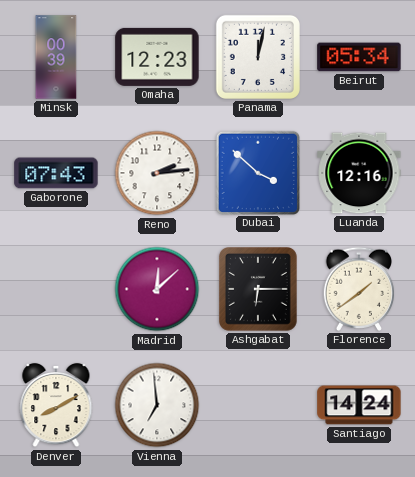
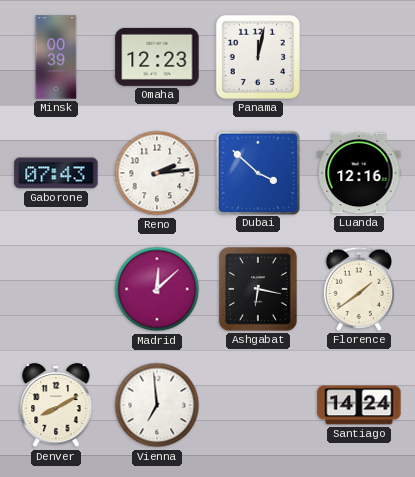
Beirut: 05:34 -> none
Ashgabat: 6:15 -> 6:17
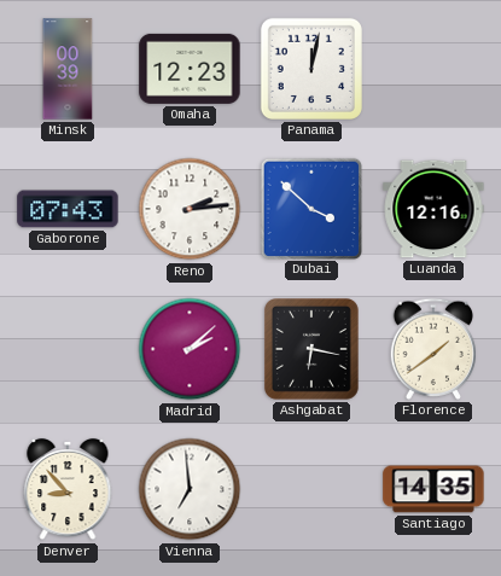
Madrid: 12:08 -> 2:08
Denver: 8:10 -> 8:53
Santiago: 14:24 -> 14:35
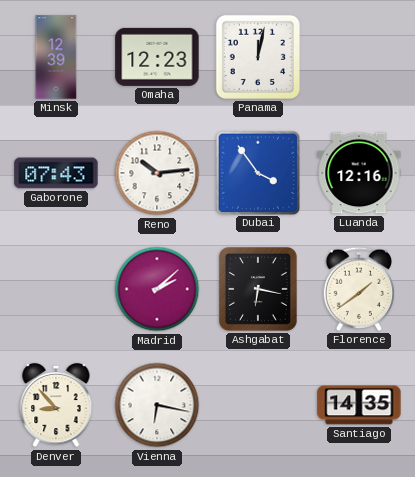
Minsk: 00:39 -> 12:39
Reno: 2:14 -> 10:14
Dubai: 3:52 -> 3:54
Vienna: 6:59 -> 6:17
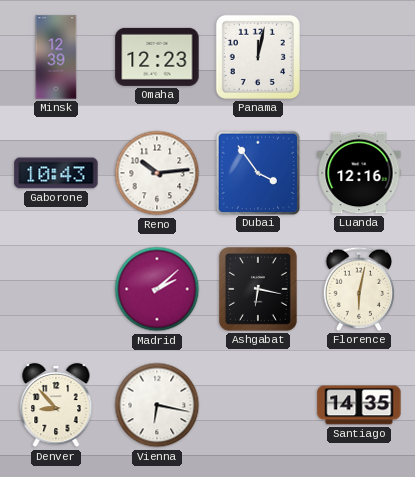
Gaborone: 07:43 -> 10:43
Florence: 1:39 -> 6:02
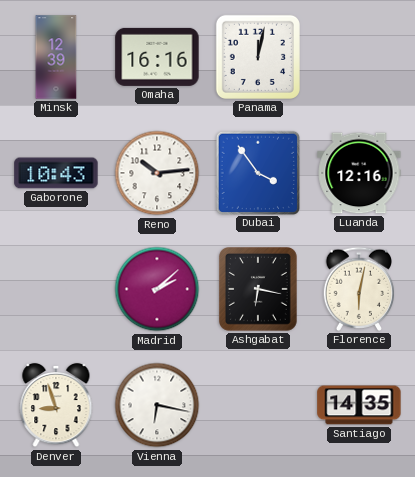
Omaha: 12:23 -> 16:16
Denver: 8:53 -> 8:57
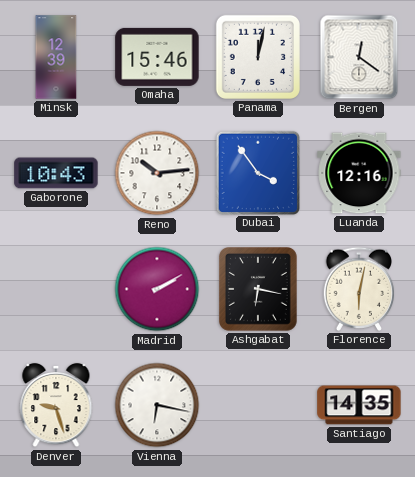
Omaha: 16:16 -> 15:46
Bergen: none -> 12:21
Madrid: 2:08 -> 2:10
Denver: 8:57 -> 9:27
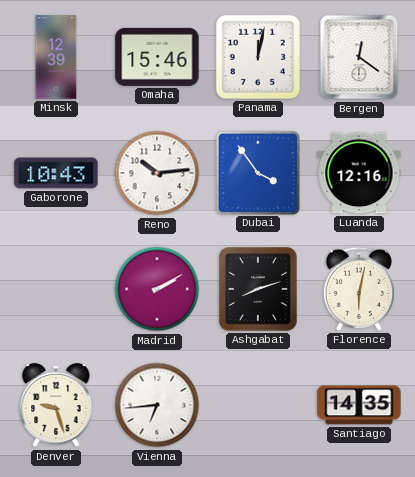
Ashgabat: 6:17 -> 8:12
Vienna: 6:17 -> 6:44
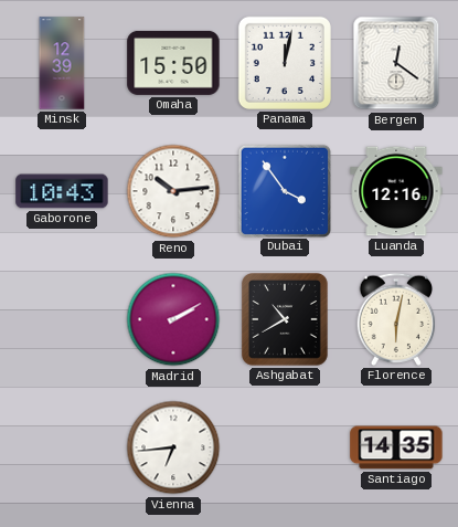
Omaha: 15:46 -> 15:50
Ashgabat: 8:12 -> 10:40
Denver: 9:27 -> none
